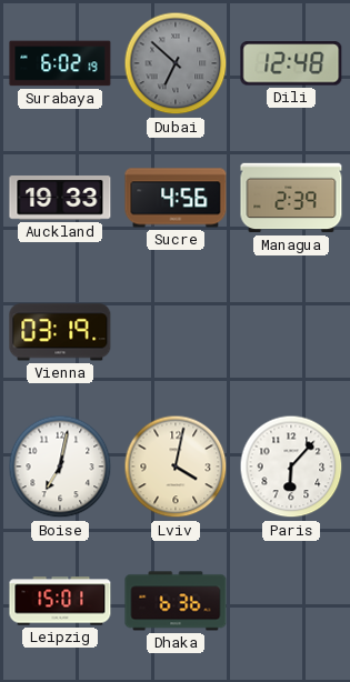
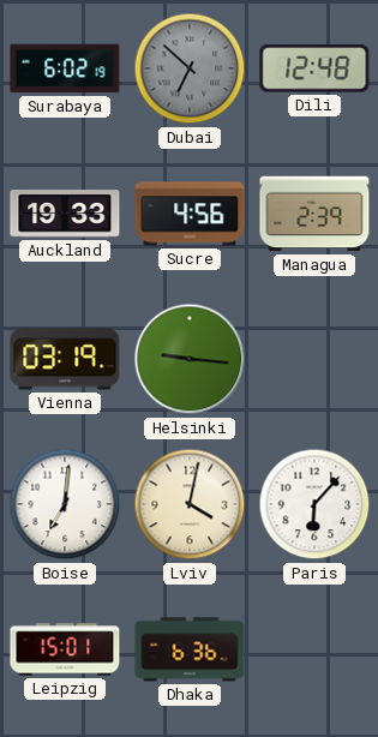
Helsinki: none -> 9:16
Boise: 7:02 -> 7:01
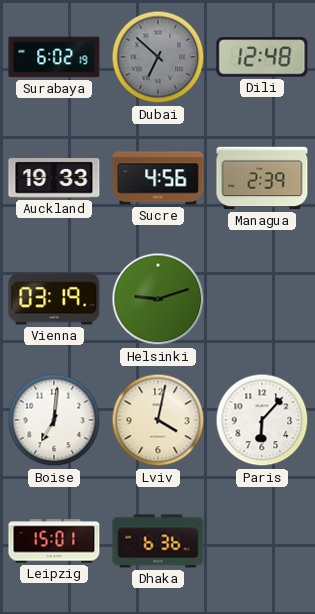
Helsinki: 9:16 -> 9:12
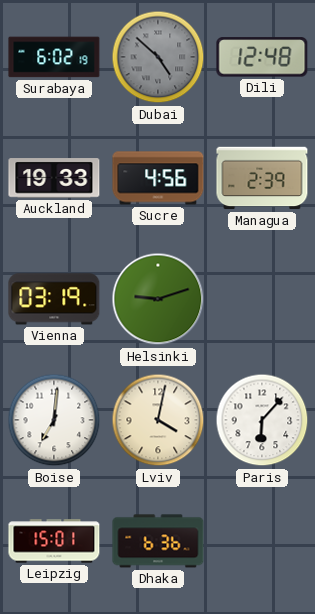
Dubai: 6:52 -> 4:52
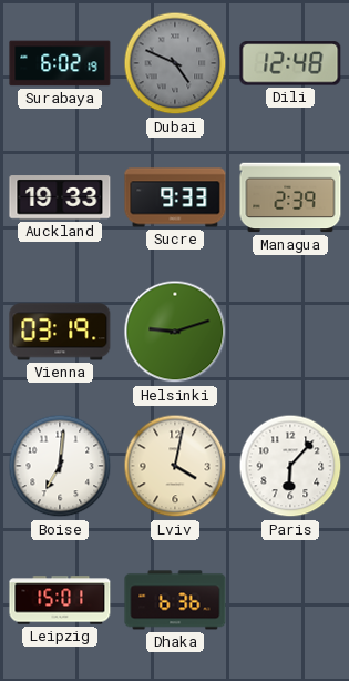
Dubai: 4:52 -> 4:49
Sucre: 4:56 -> 9:33
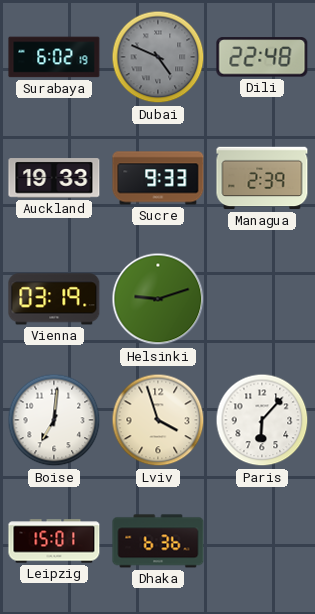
Dili: 12:48 -> 22:48
Lviv: 4:02 -> 3:57
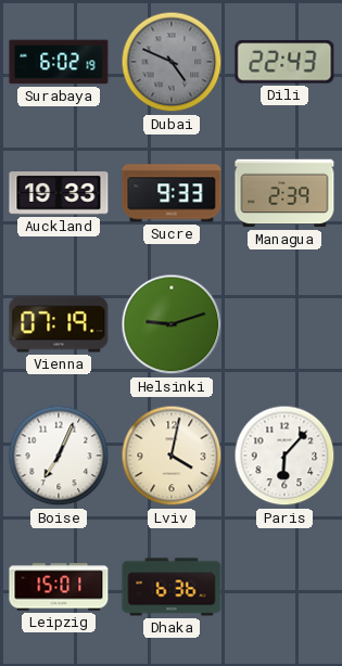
Dili: 22:48 -> 22:43
Vienna: 03:19 -> 07:19
Boise: 7:01 -> 7:04
Lviv: 3:57 -> 4:02
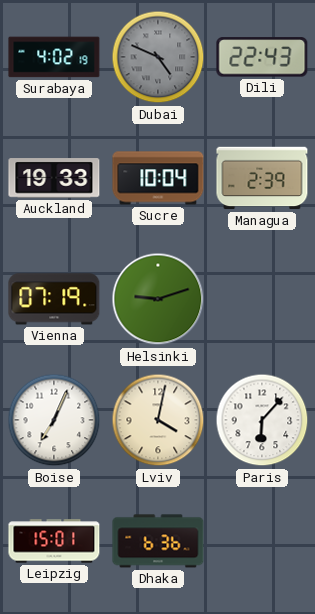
Surabaya: 6:02 -> 4:02
Sucre: 9:33 -> 10:04
